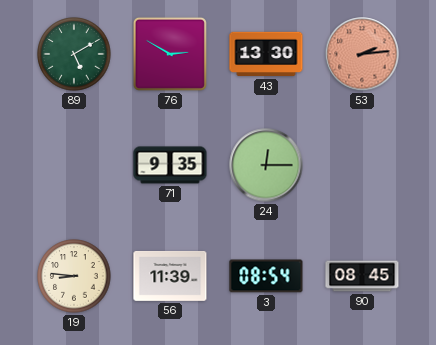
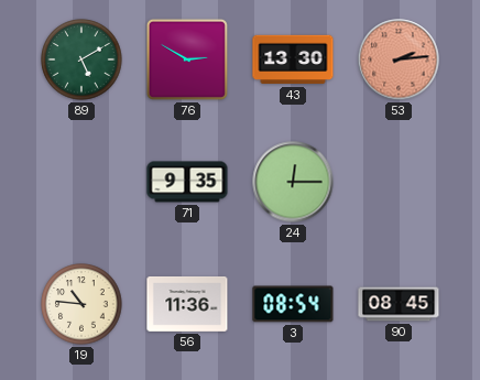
19: 8:46 -> 10:46
56: 11:39 -> 11:36
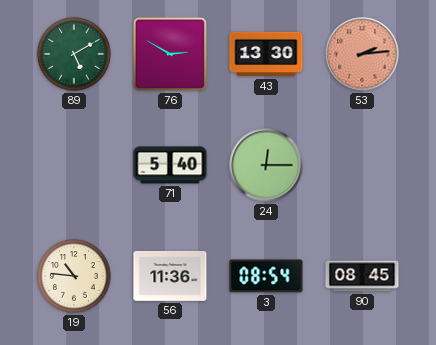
71: 9:35 -> 5:40
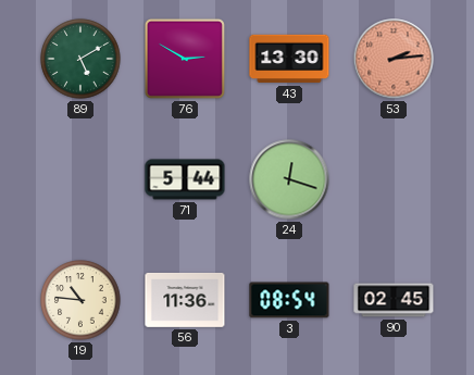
71: 5:40 -> 5:44
24: 12:15 -> 12:18
90: 08:45 -> 02:45
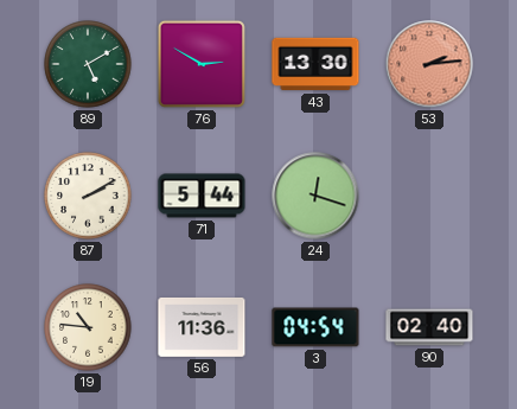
87: none -> 2:10
3: 08:54 -> 04:54
90: 02:45 -> 02:40
